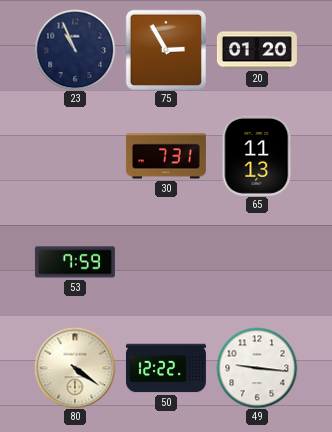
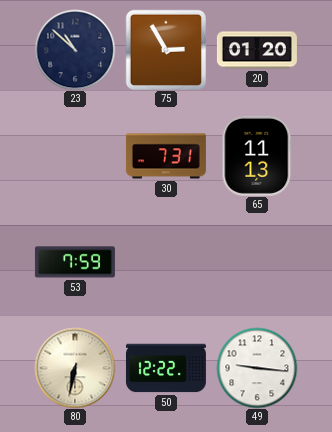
23: 10:56 -> 10:52
80: 4:21 -> 6:32
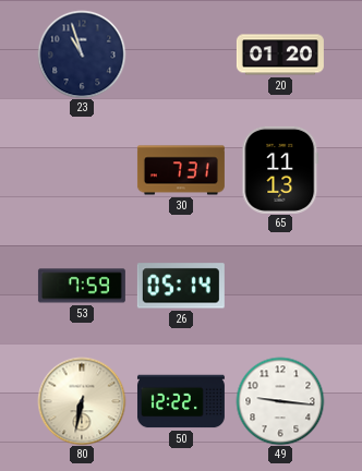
23: 10:52 -> 10:57
75: 2:55 -> none
26: none -> 05:14
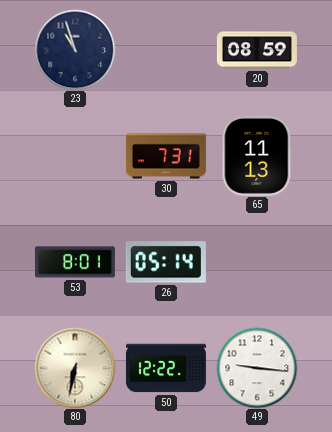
20: 01:20 -> 08:59
53: 7:59 -> 8:01
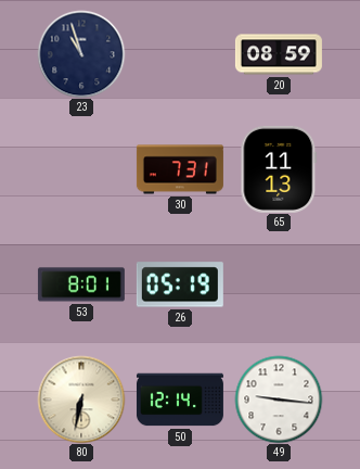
26: 05:14 -> 05:19
50: 12:22 -> 12:14
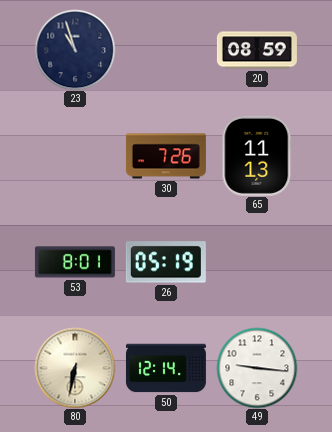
30: 7:31 -> 7:26
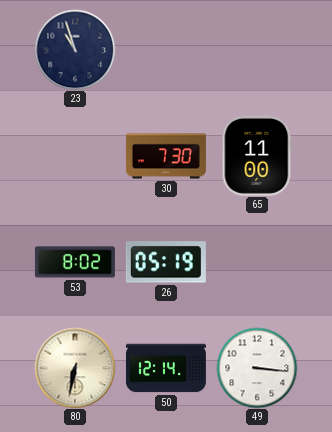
20: 08:59 -> none
30: 7:26 -> 7:30
65: 11:13 -> 11:00
53: 8:01 -> 8:02
49: 9:16 -> 3:16
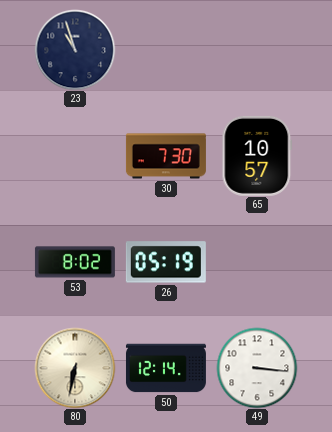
65: 11:00 -> 10:57
